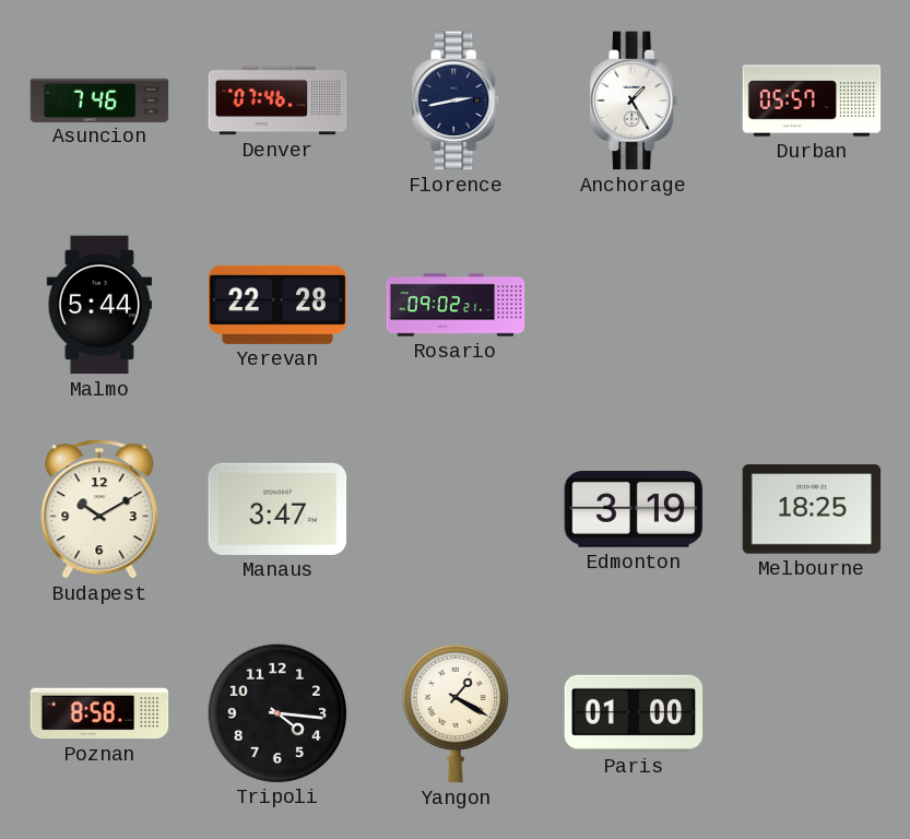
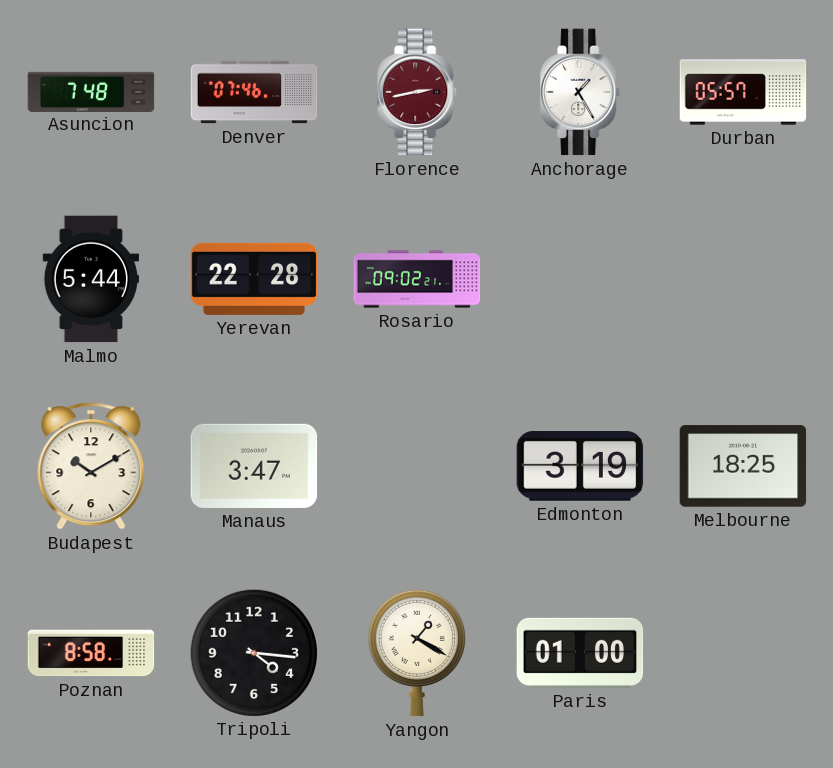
Asuncion: 7:46 -> 7:48
Florence dial: navy -> burgundy
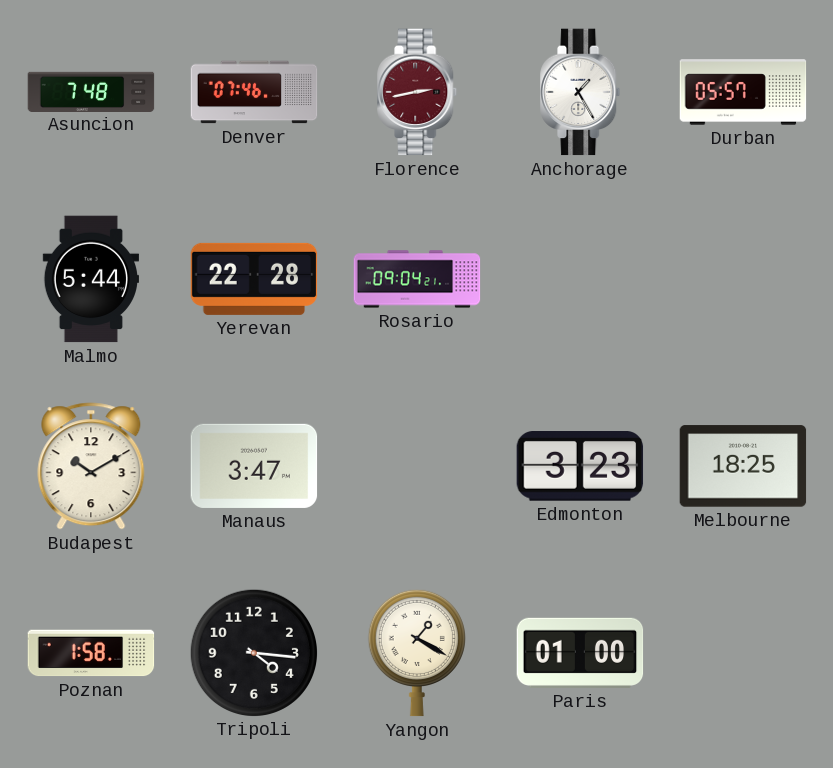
Rosario: 09:02 -> 09:04
Edmonton: 3:19 -> 3:23
Poznan: 8:58 -> 1:58
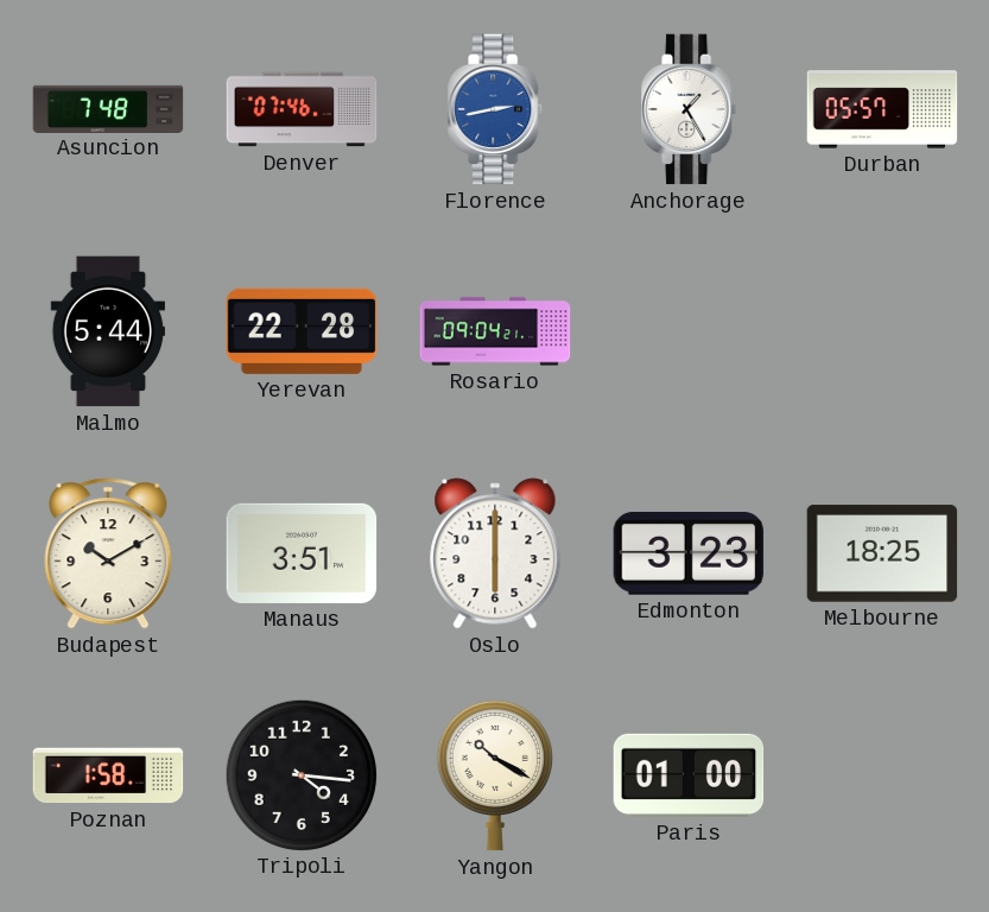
Florence dial: burgundy -> blue
Manaus: 3:47 -> 3:51
Oslo: none -> 6:00
Yangon: 1:20 -> 10:20
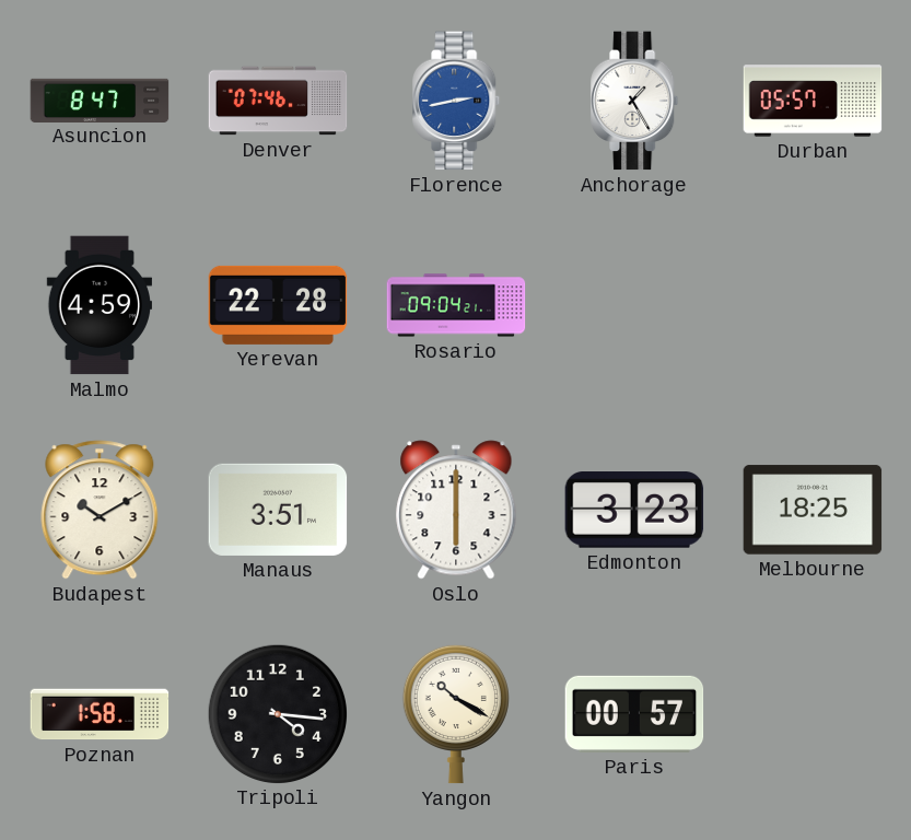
Asuncion: 7:48 -> 8:47
Malmo: 5:44 -> 4:59
Paris: 01:00 -> 00:57
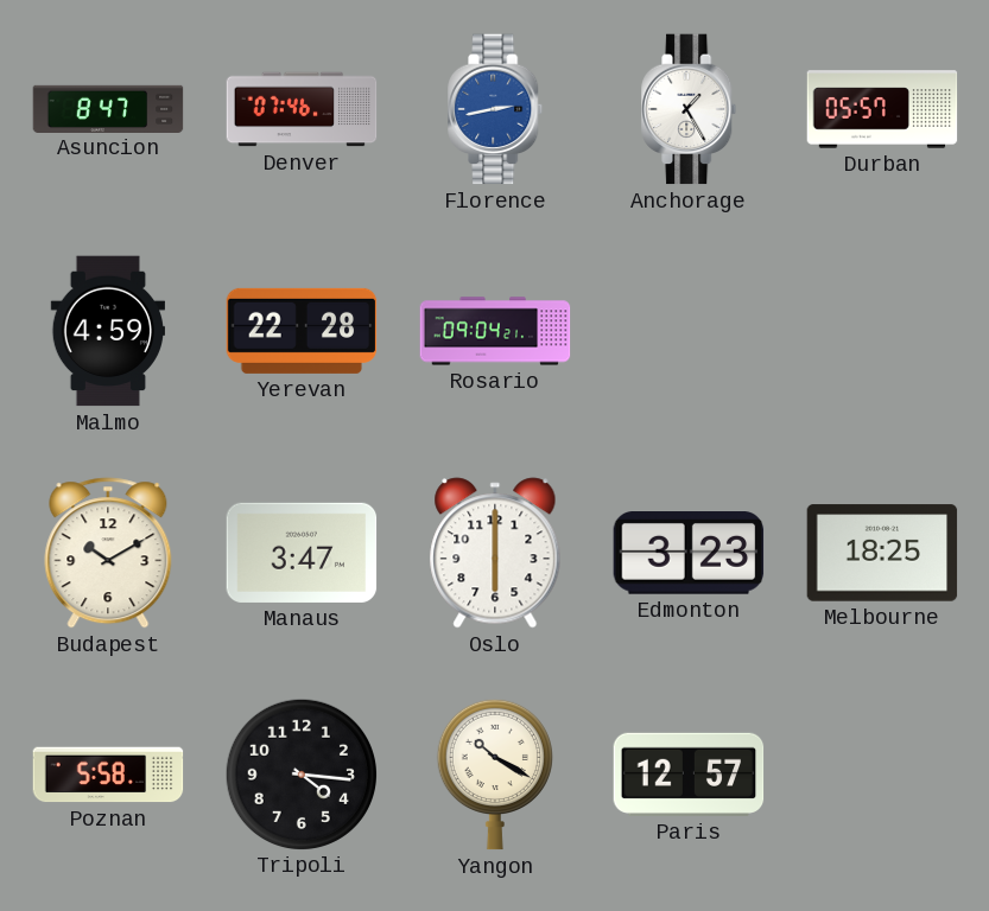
Manaus: 3:51 -> 3:47
Poznan: 1:58 -> 5:58
Paris: 00:57 -> 12:57
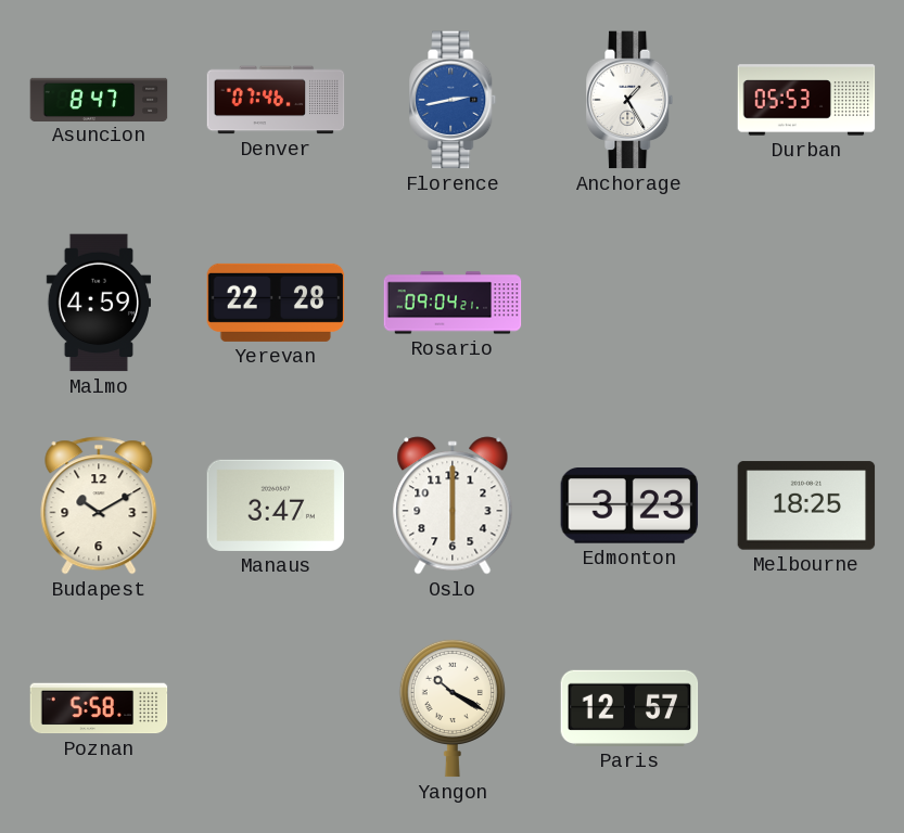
Durban: 05:57 -> 05:53
Tripoli: 4:16 -> none
